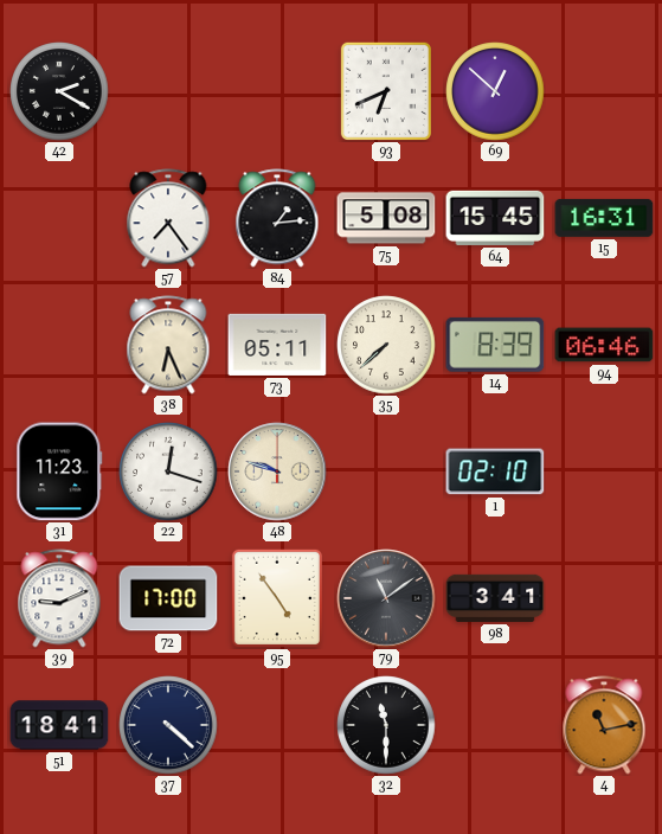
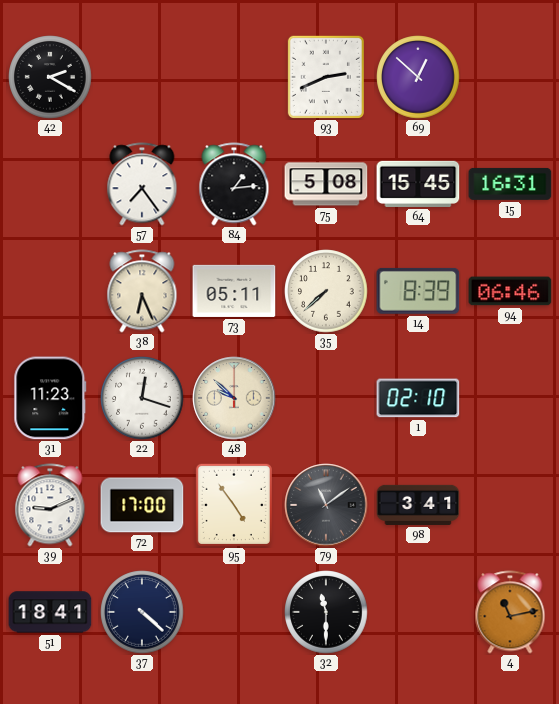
93: 6:41 -> 2:41
48: 9:48 -> 9:52
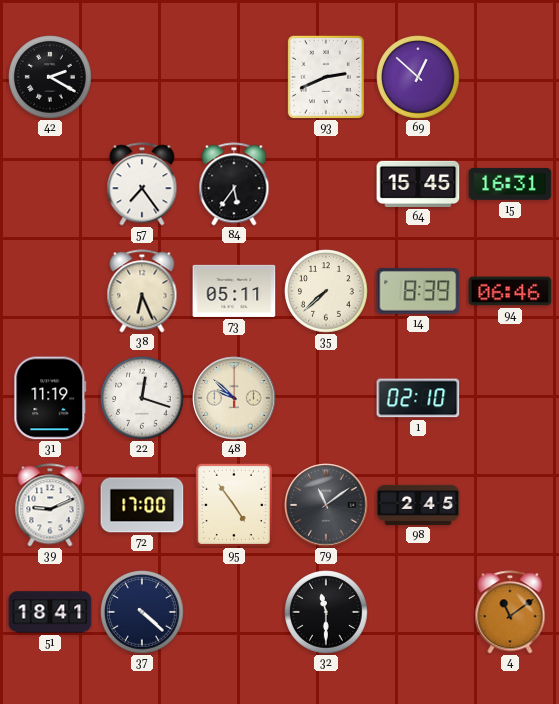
84: 1:14 -> 5:36
75: 5:08 -> none
31: 11:23 -> 11:19
98: 3:41 -> 2:45
4: 11:13 -> 11:09
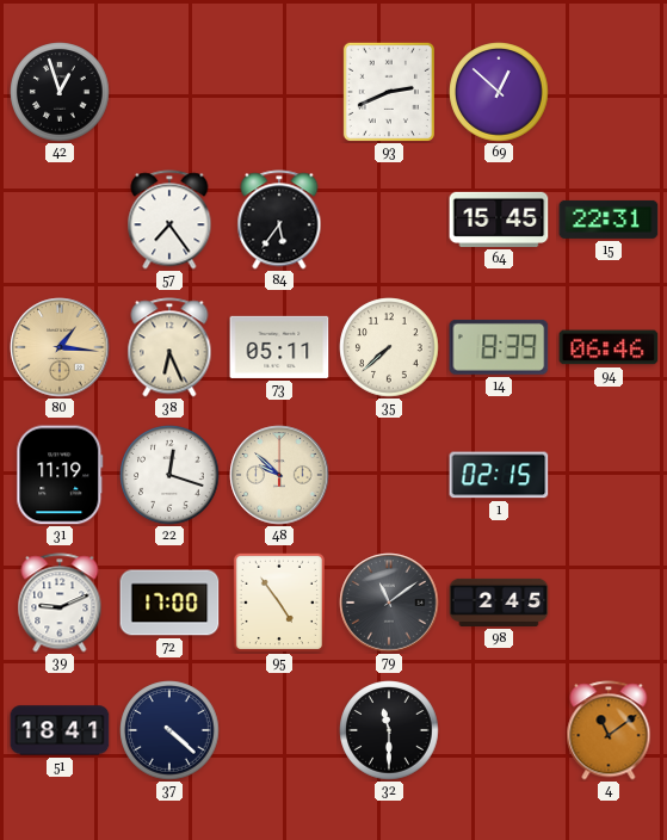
42: 2:20 -> 12:57
15: 16:31 -> 22:31
80: none -> 1:16
1: 02:10 -> 02:15
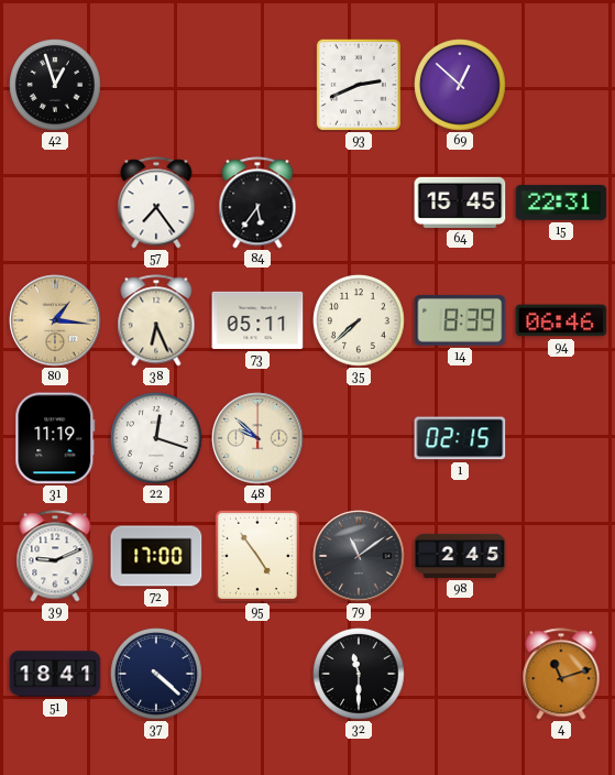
4: 11:09 -> 11:12
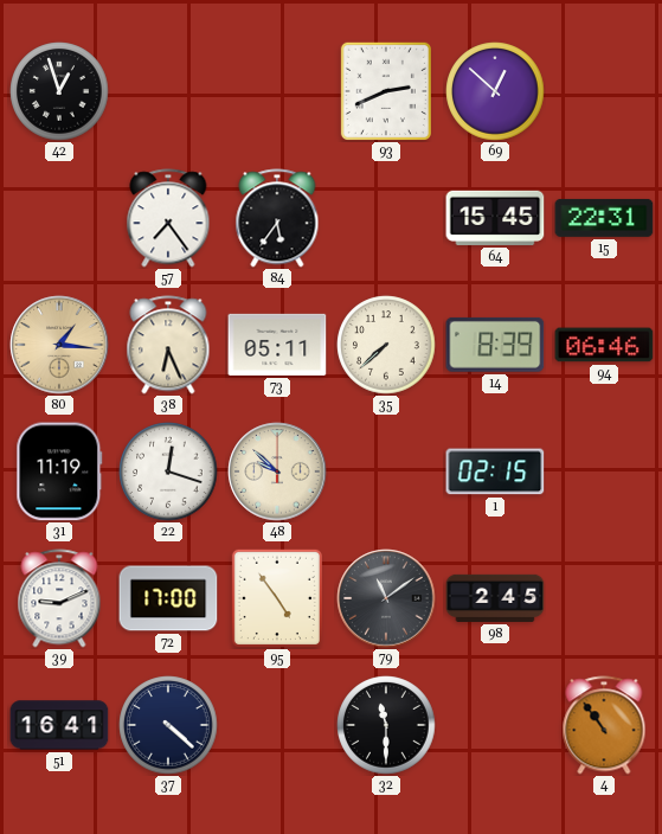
51: 18:41 -> 16:41
4: 11:12 -> 10:54
